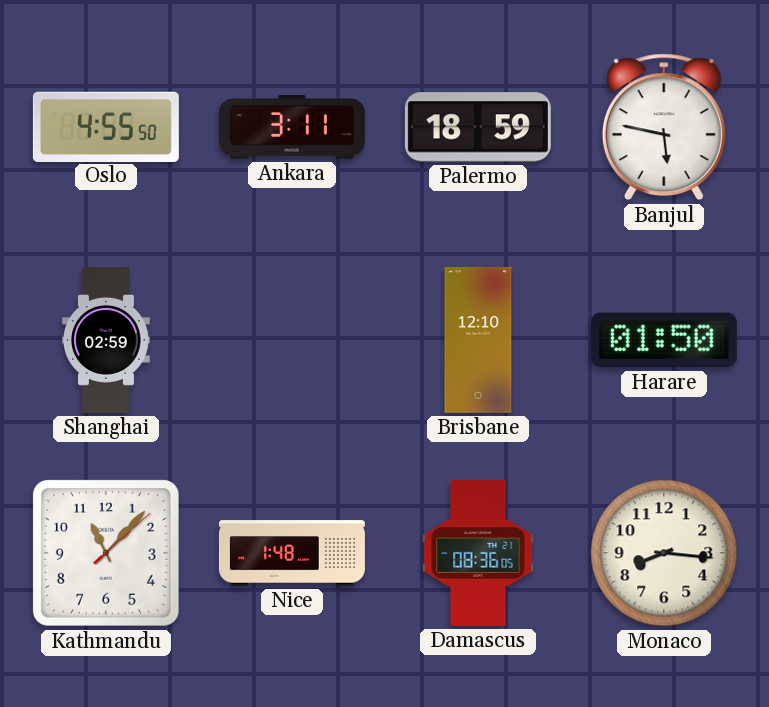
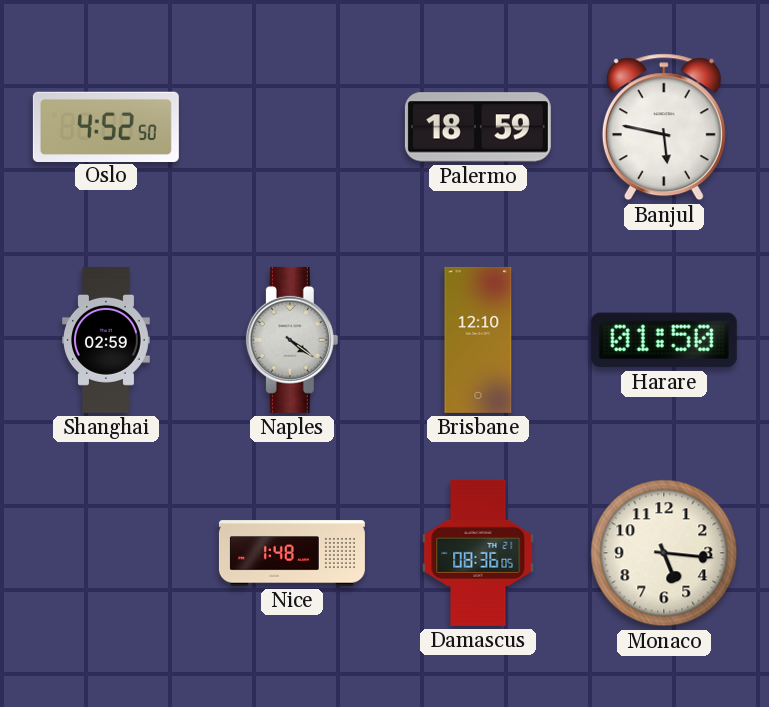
Oslo: 4:55 -> 4:52
Ankara: 3:11 -> none
Naples: none -> 4:21
Kathmandu: 11:07 -> none
Monaco: 8:16 -> 5:16
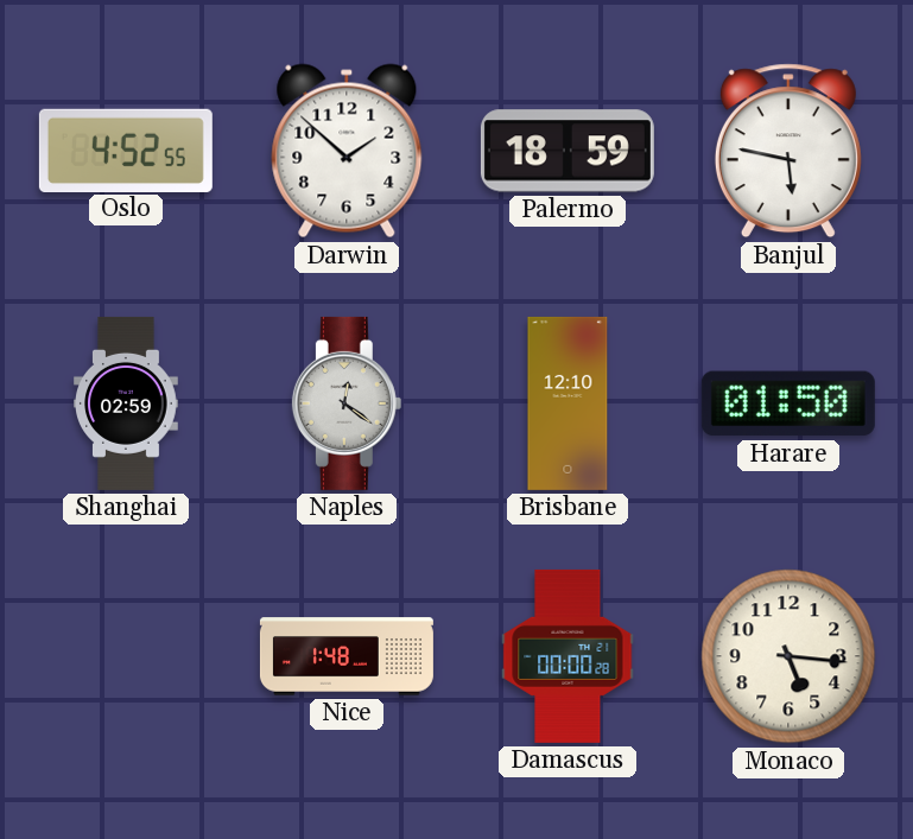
Oslo: 4:52:50 -> 4:52:55
Darwin: none -> 1:52
Naples: 4:21 -> 12:21
Damascus: 08:36 -> 00:00
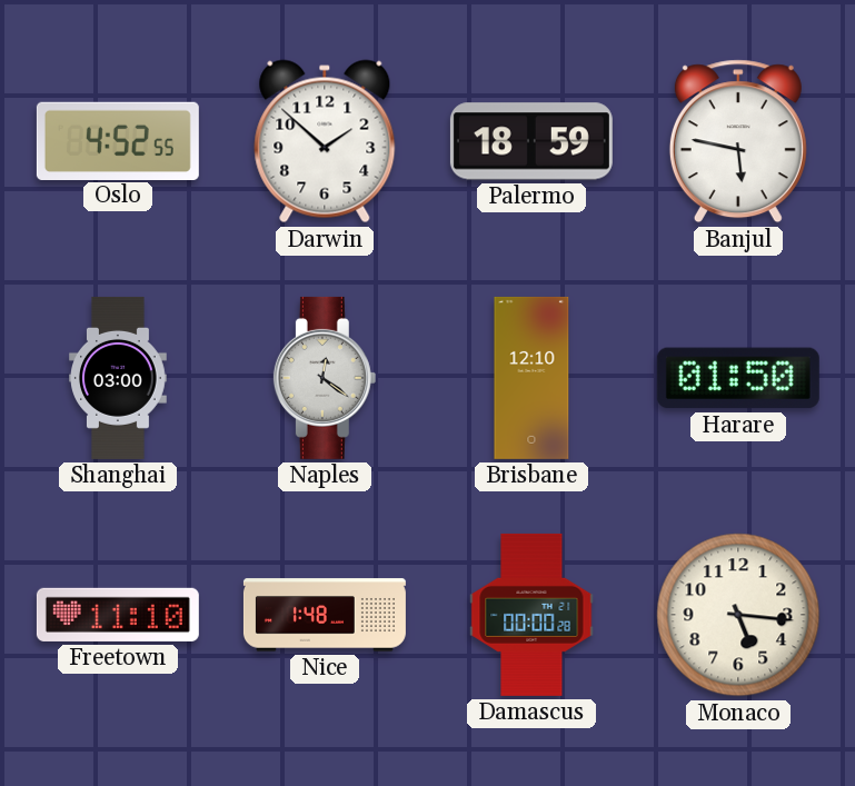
Shanghai: 02:59 -> 03:00
Freetown: none -> 11:10
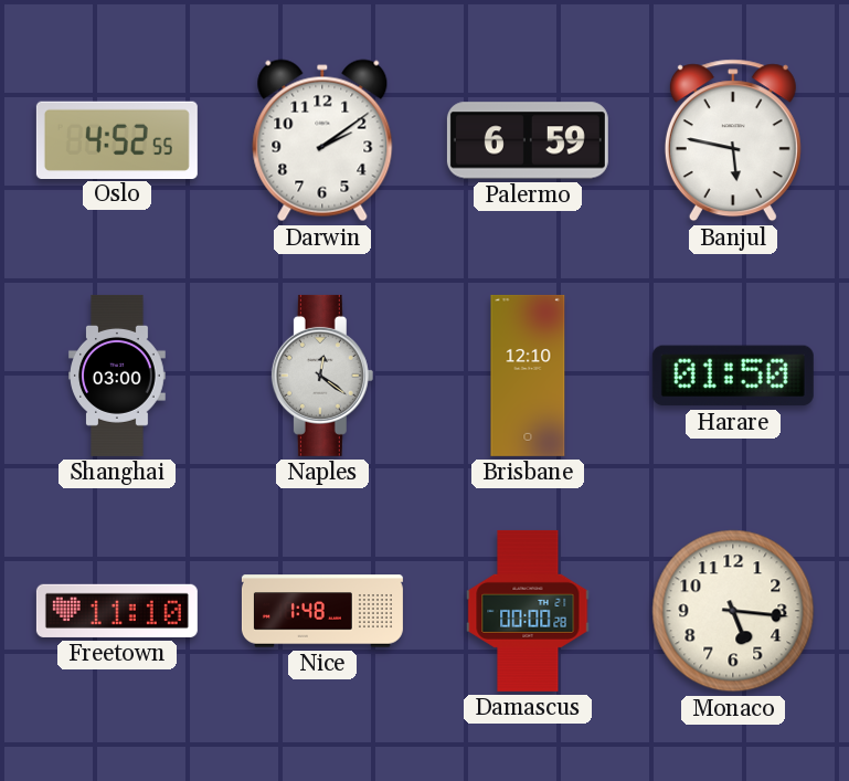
Darwin: 1:52 -> 2:09
Palermo: 18:59 -> 6:59
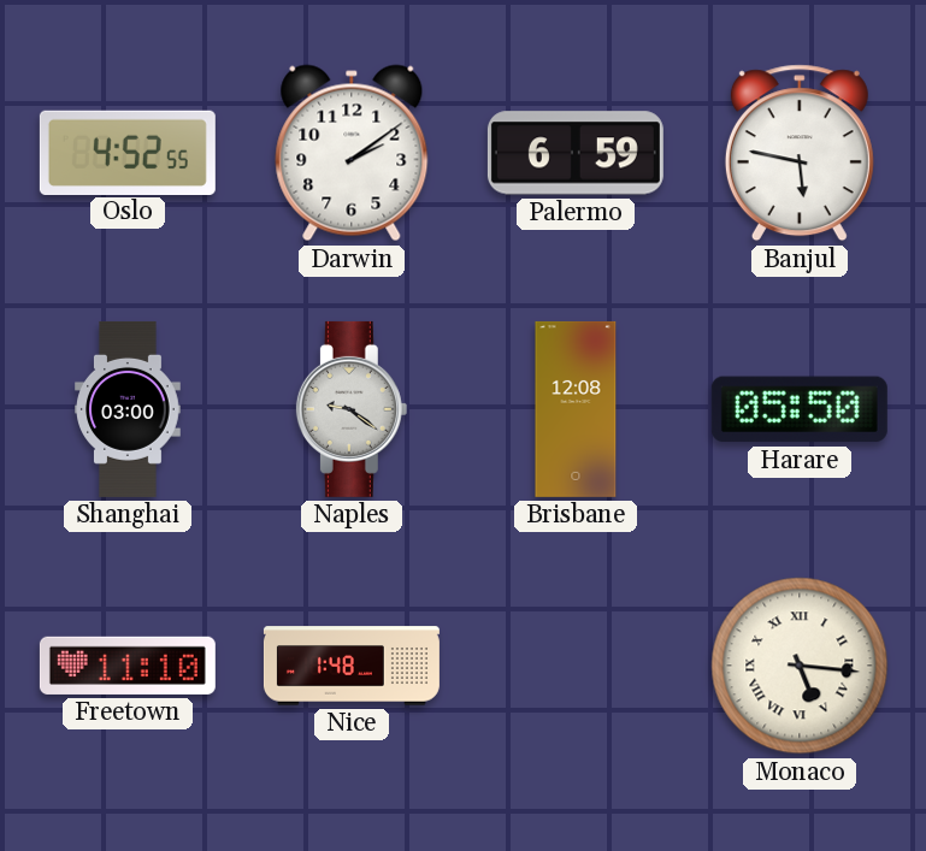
Naples: 12:21 -> 9:21
Brisbane: 12:10 -> 12:08
Harare: 01:50 -> 05:50
Damascus: 00:00 -> none
Monaco numerals: Arabic -> Roman
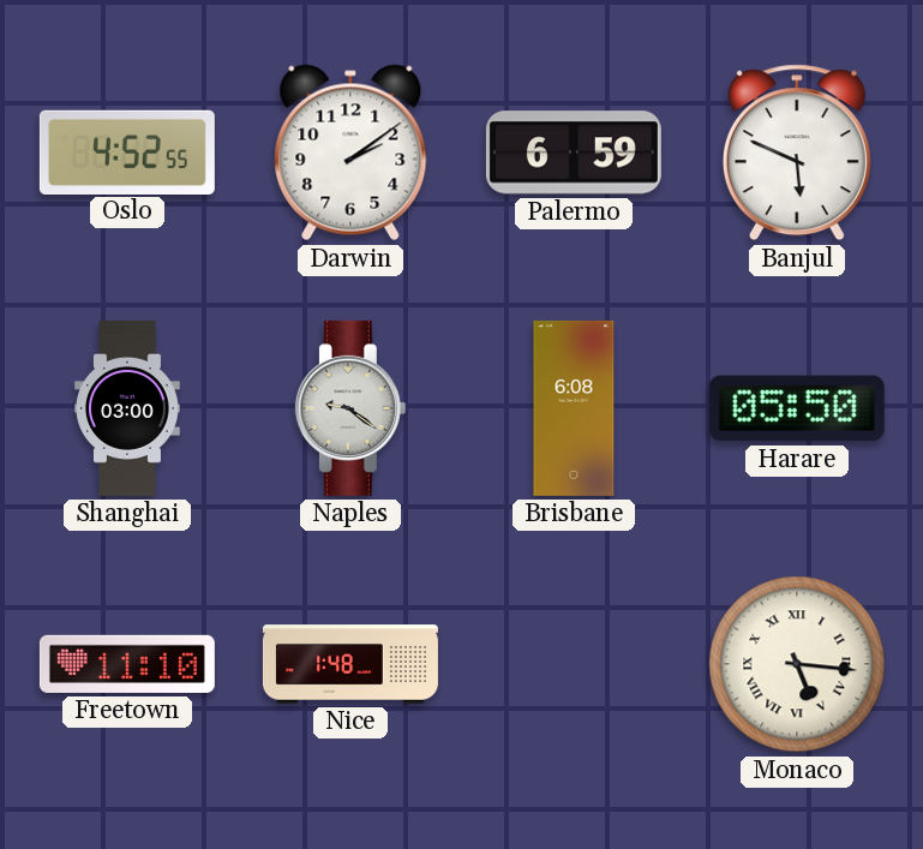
Banjul: 5:47 -> 5:49
Brisbane: 12:08 -> 6:08
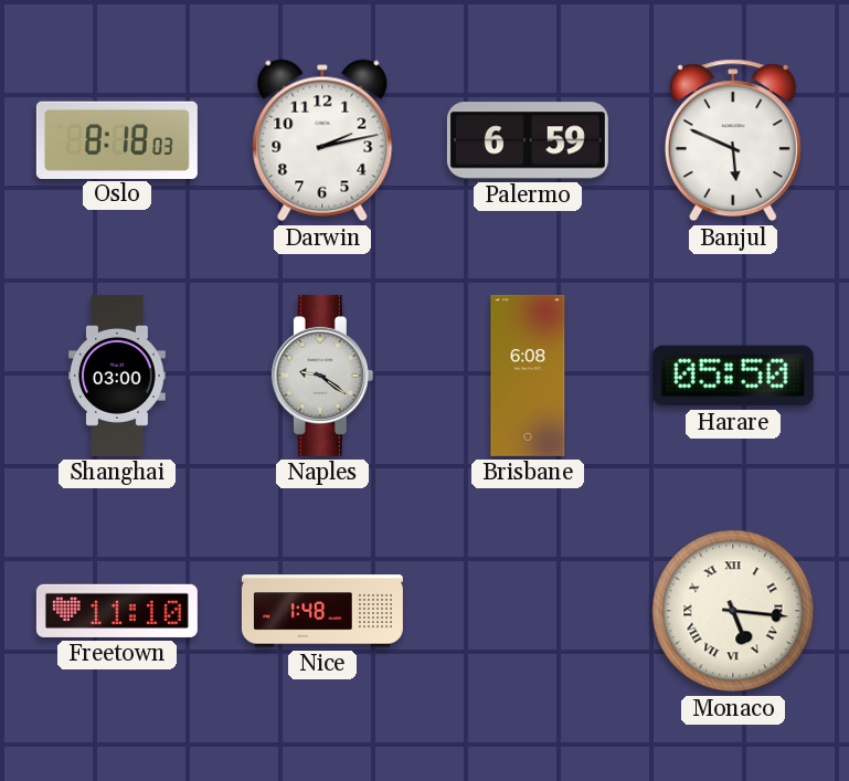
Oslo: 4:52 -> 8:18
Darwin: 2:09 -> 2:13
